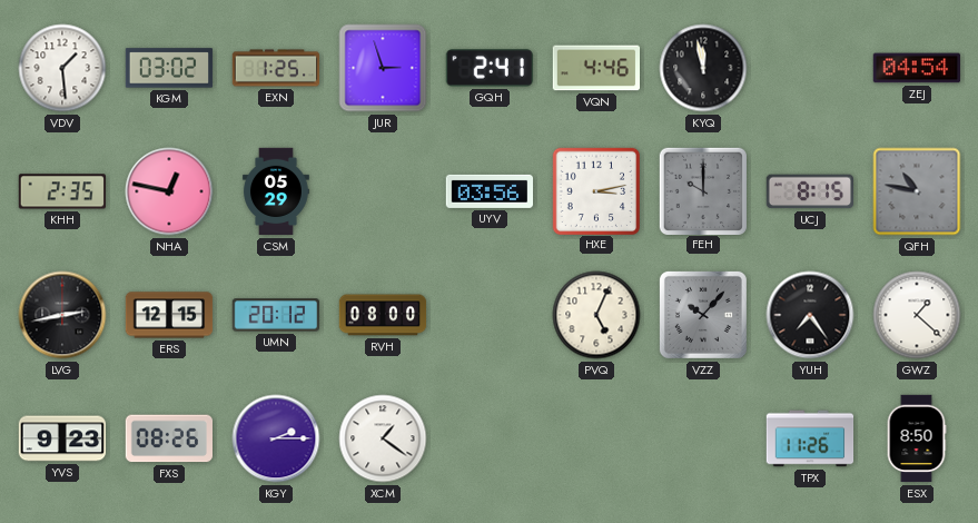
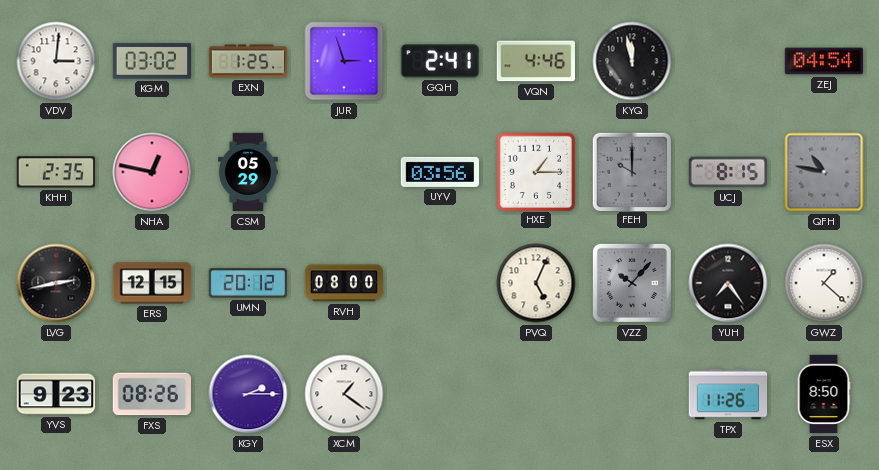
VDV: 1:29 -> 3:01
HXE: 3:13 -> 1:15
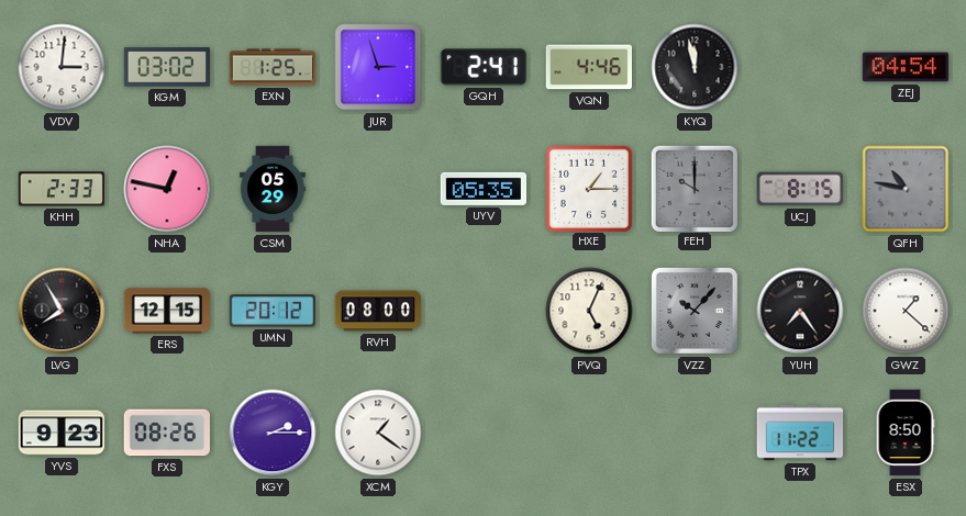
KHH: 2:35 -> 2:33
UYV: 03:56 -> 05:35
LVG: 2:43 -> 7:55
TPX: 11:26 -> 11:22
